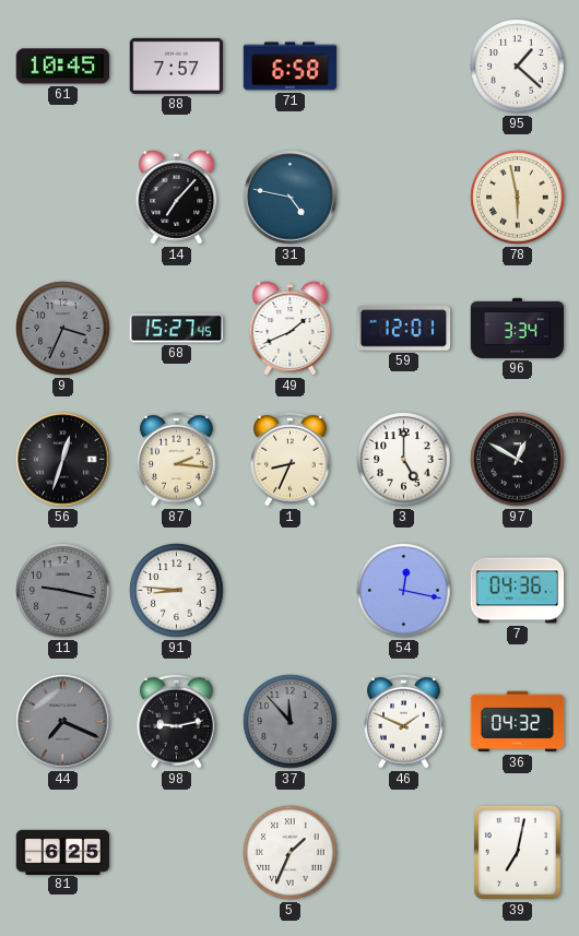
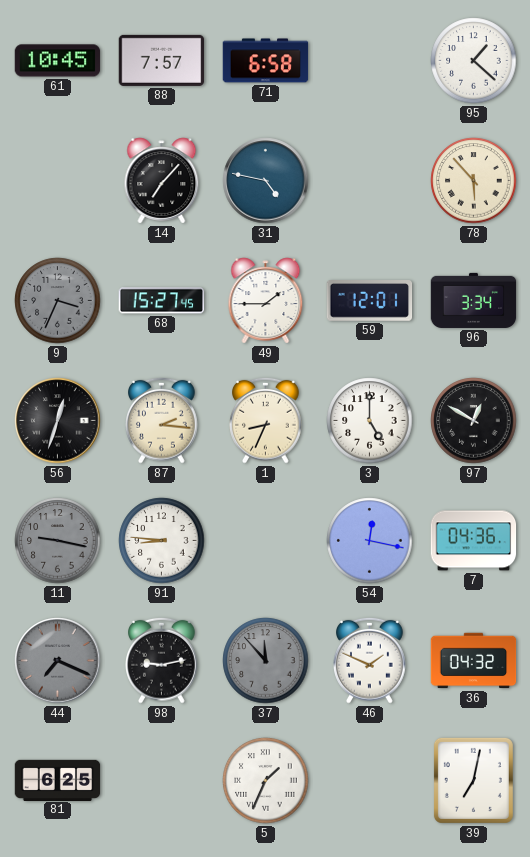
78: 5:58 -> 5:53
49: 1:41 -> 1:45
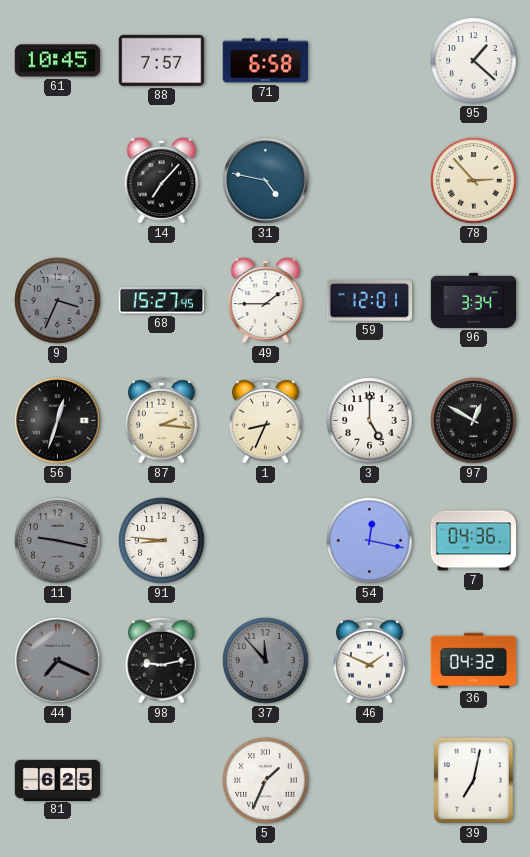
78: 5:53 -> 2:53
